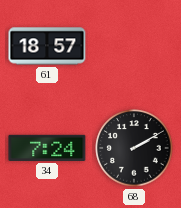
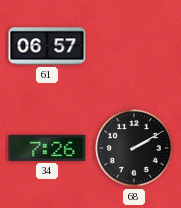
61: 18:57 -> 06:57
34: 7:24 -> 7:26
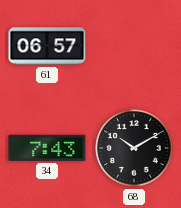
34: 7:26 -> 7:43
68: 2:10 -> 10:10
